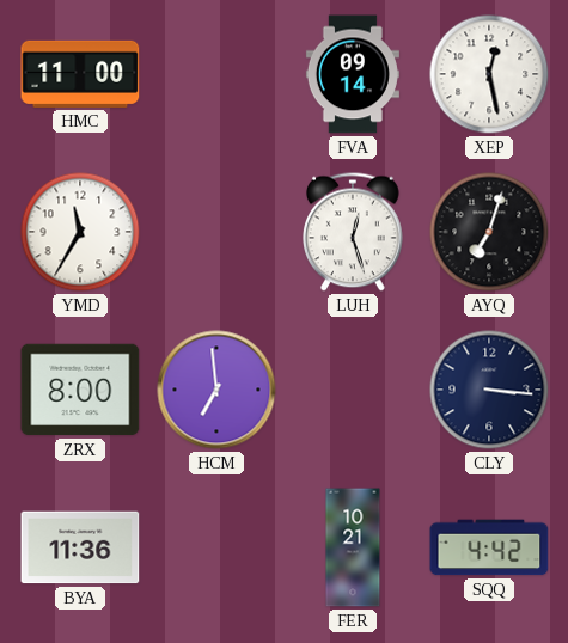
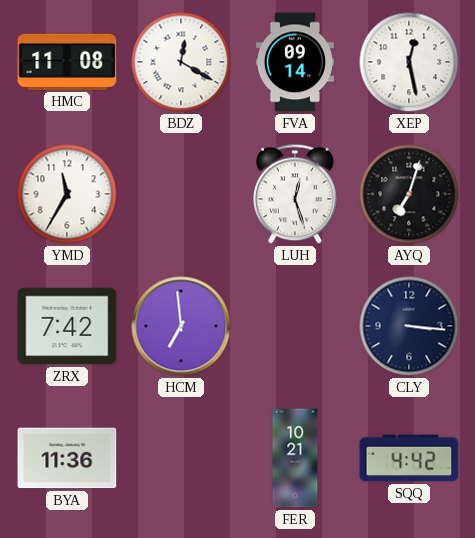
HMC: 11:00 -> 11:08
BDZ: none -> 12:20
ZRX: 8:00 -> 7:42
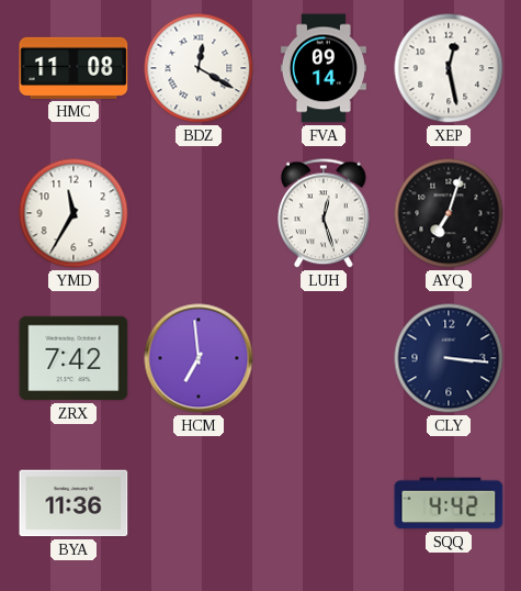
FER: 10:21 -> none
